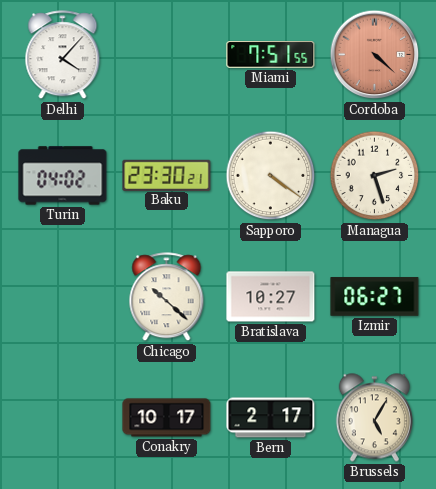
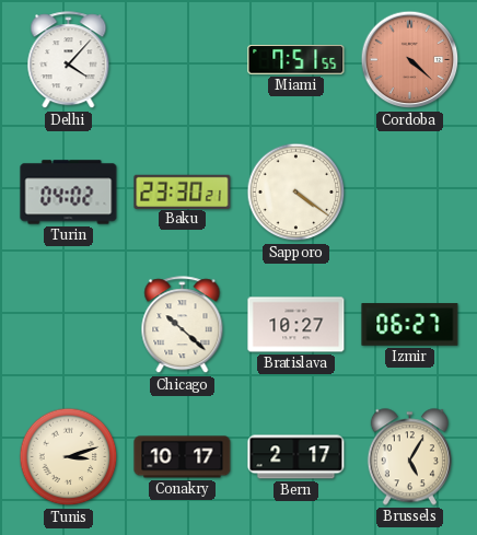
Managua: 2:27 -> none
Tunis: none -> 3:12
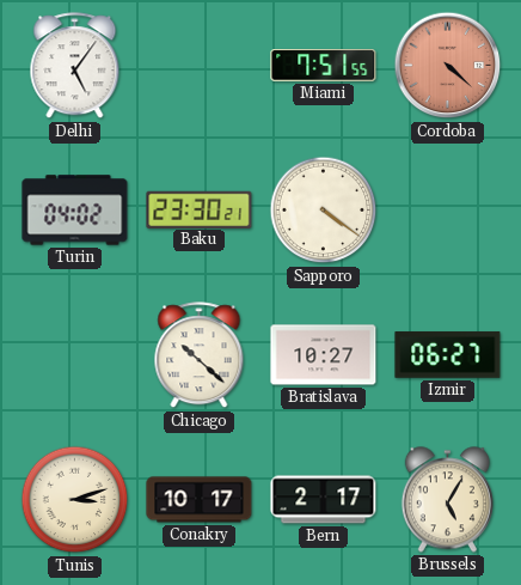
Delhi: 4:07 -> 5:06
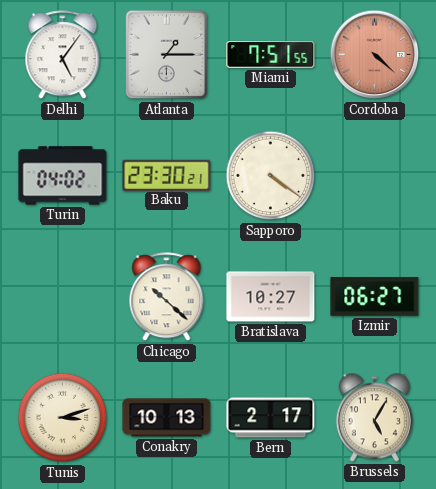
Atlanta: none -> 1:15
Conakry: 10:17 -> 10:13
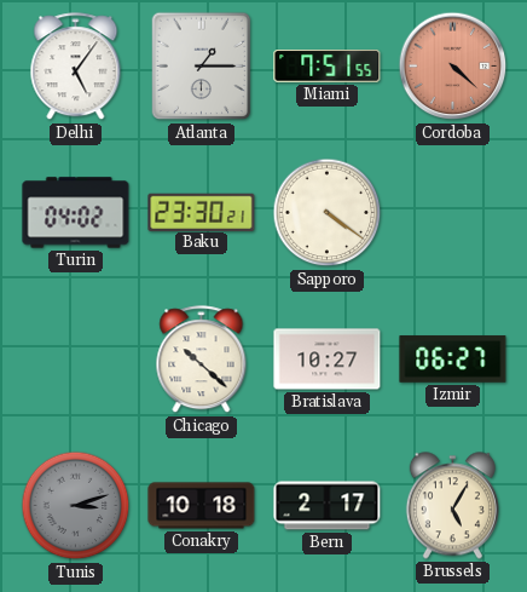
Tunis dial: cream -> grey
Conakry: 10:13 -> 10:18
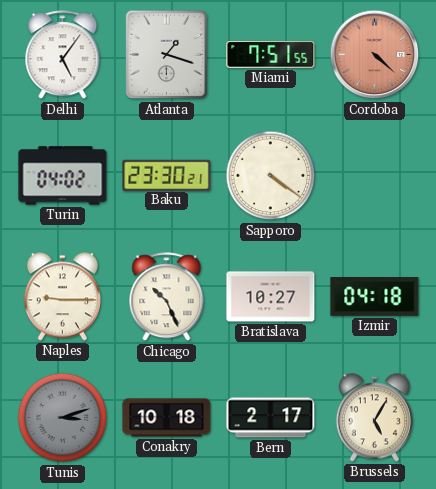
Atlanta: 1:15 -> 1:18
Naples: none -> 9:15
Chicago: 10:22 -> 10:26
Izmir: 06:27 -> 04:18
